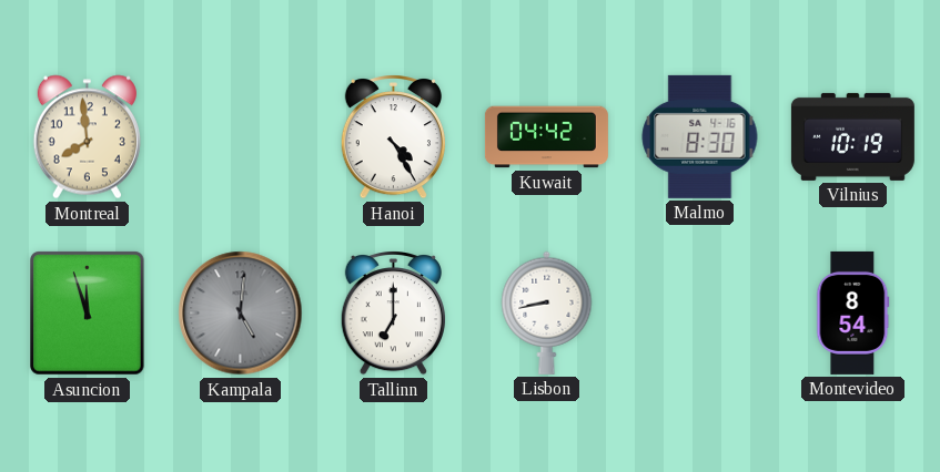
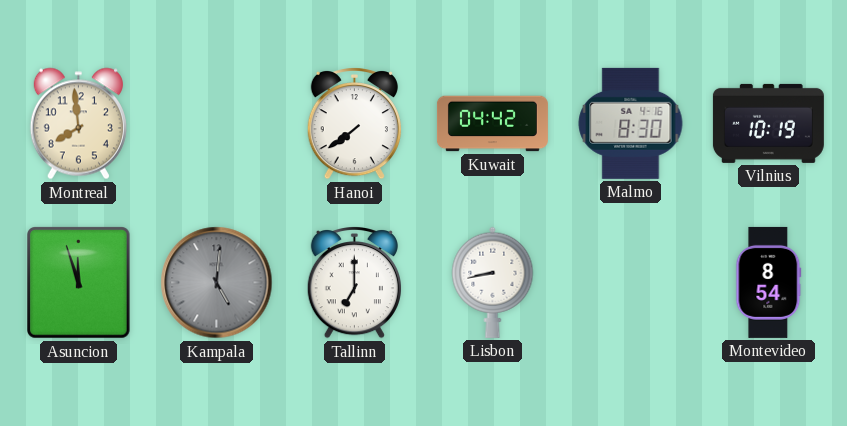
Hanoi: 4:25 -> 7:39
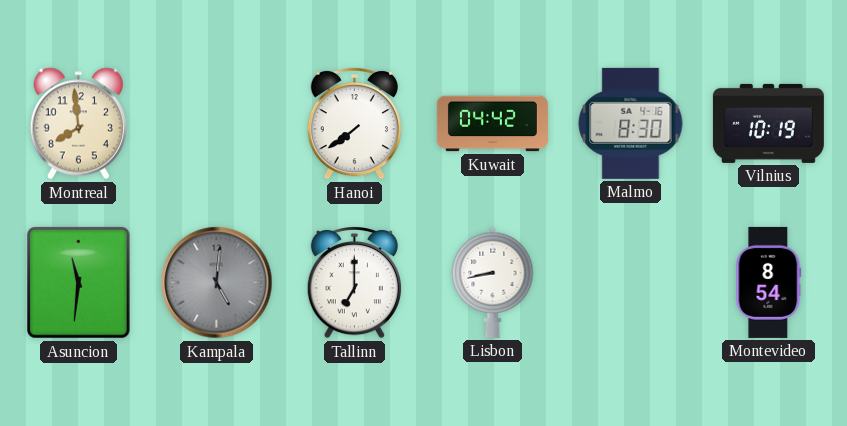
Asuncion: 11:57 -> 11:31
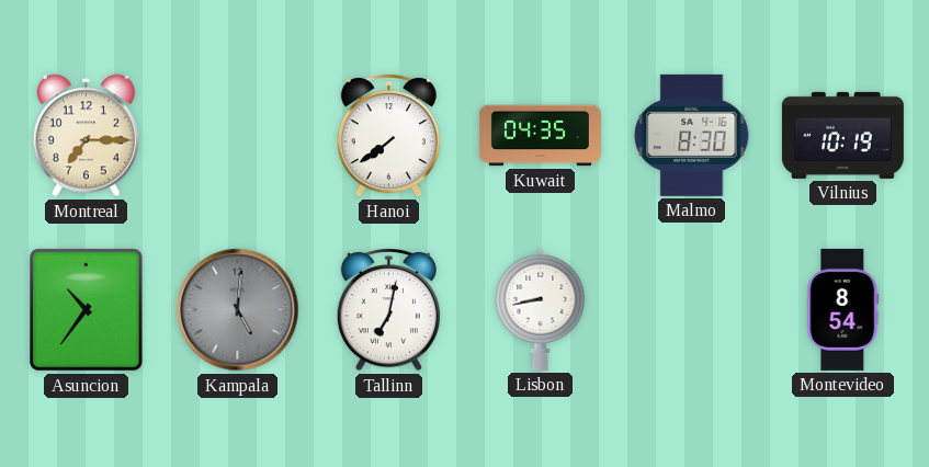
Montreal: 7:59 -> 7:15
Kuwait: 04:42 -> 04:35
Asuncion: 11:31 -> 10:36
Tallinn: 7:00 -> 7:02
